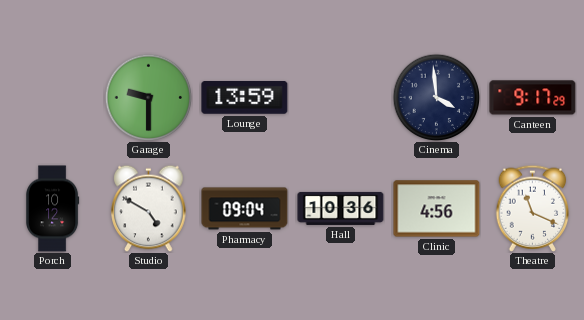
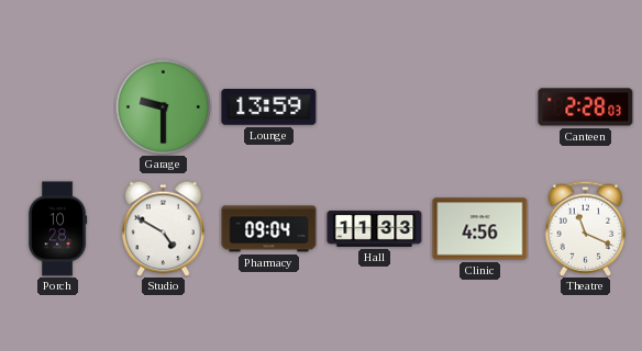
Cinema: 3:59 -> none
Canteen: 9:17 -> 2:28
Porch: 10:12 -> 10:28
Hall: 10:36 -> 11:33
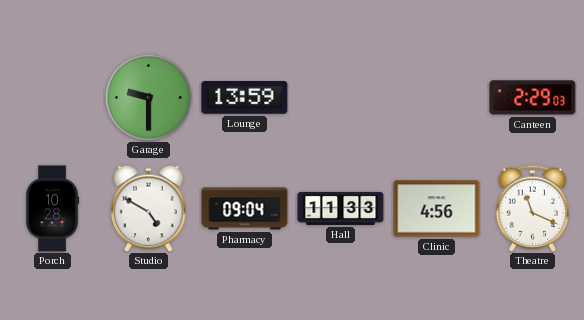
Canteen: 2:28 -> 2:29
